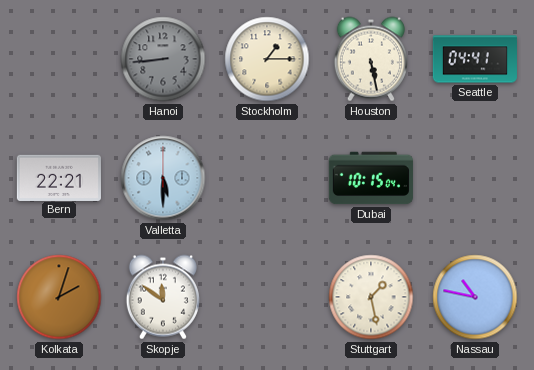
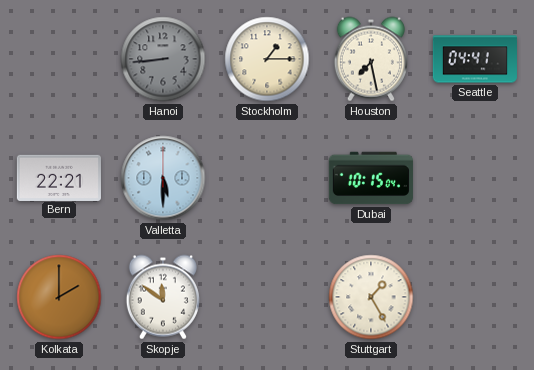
Houston: 5:28 -> 7:28
Kolkata: 2:03 -> 2:00
Stuttgart: 1:28 -> 1:25
Nassau: 10:47 -> none
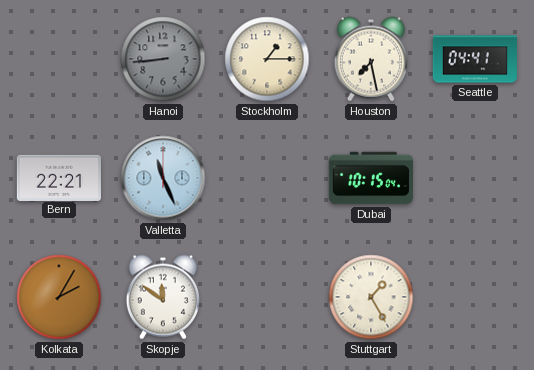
Valletta: 5:30 -> 11:26
Kolkata: 2:00 -> 2:05
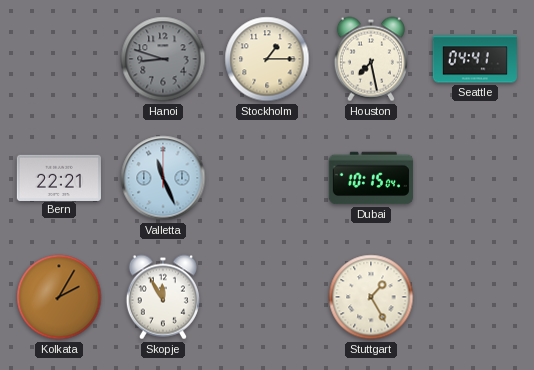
Hanoi: 8:44 -> 8:48
Skopje: 11:51 -> 11:55
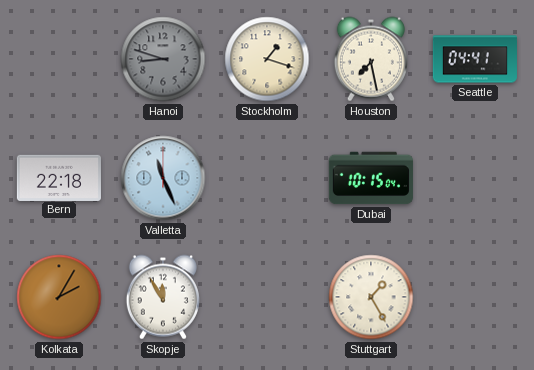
Stockholm: 1:15 -> 1:18
Bern: 22:21 -> 22:18
